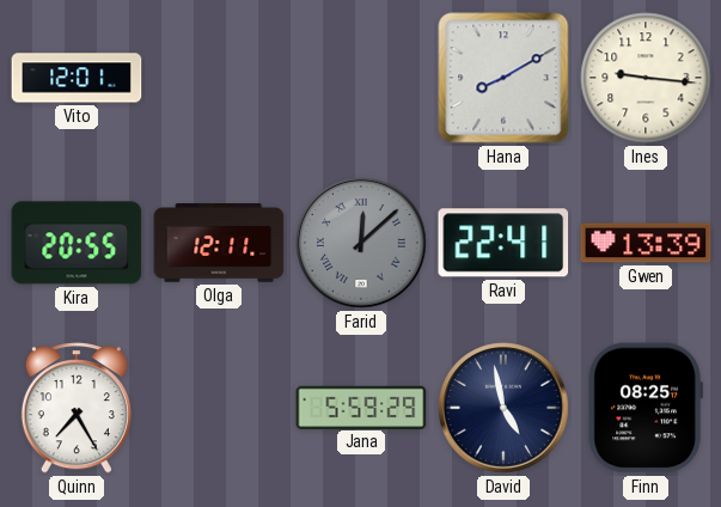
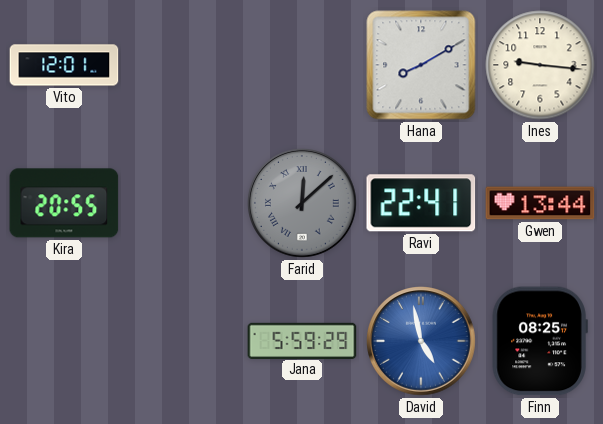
Olga: 12:11 -> none
Gwen: 13:39 -> 13:44
Quinn: 7:25 -> none
David dial: navy -> blue
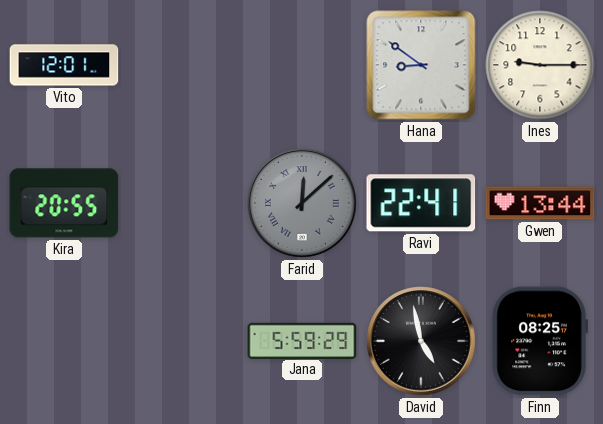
Hana: 8:10 -> 8:51
Ines: 9:16 -> 9:15
David dial: blue -> black
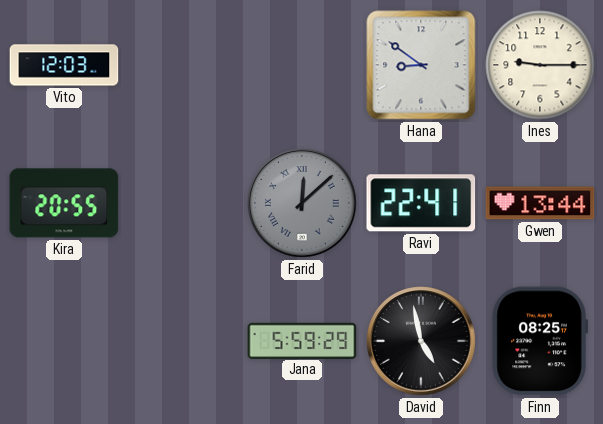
Vito: 12:01 -> 12:03
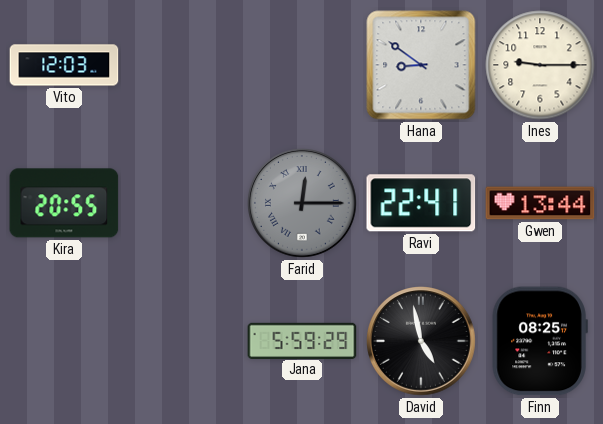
Farid: 12:08 -> 12:15
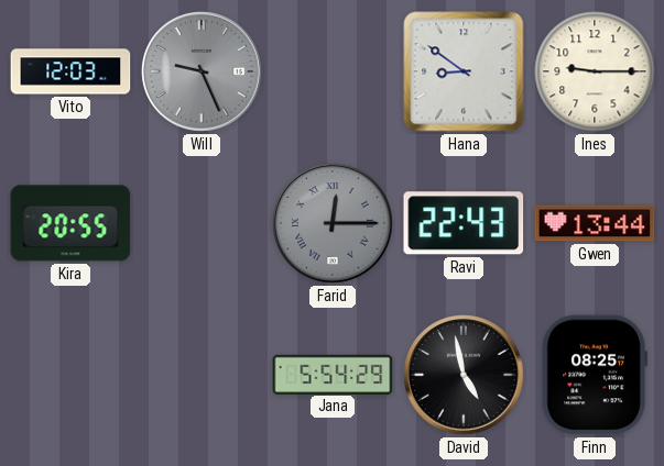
Will: none -> 9:26
Ravi: 22:41 -> 22:43
Jana: 5:59 -> 5:54
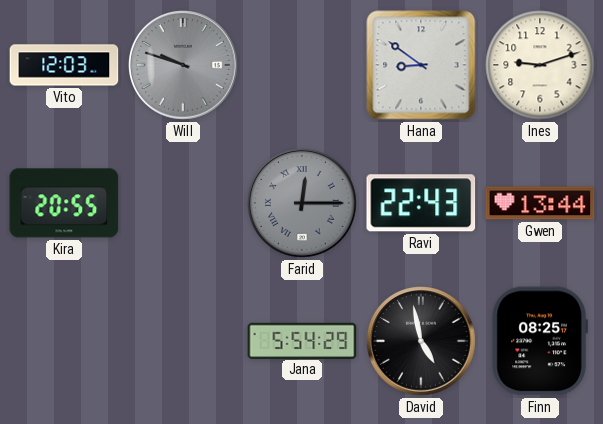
Will: 9:26 -> 9:48
Ines: 9:15 -> 9:12
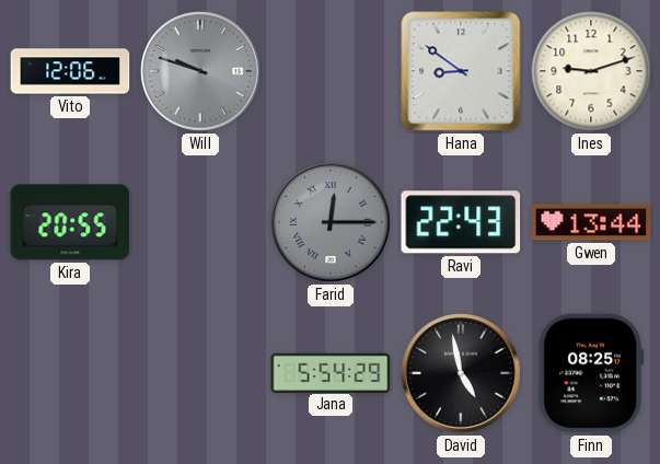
Vito: 12:03 -> 12:06
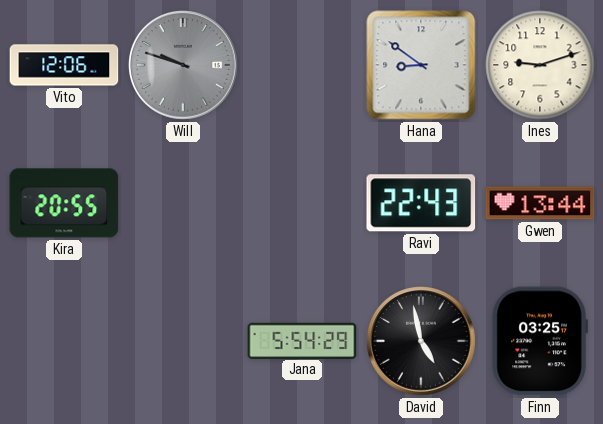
Farid: 12:15 -> none
Finn: 08:25 -> 03:25
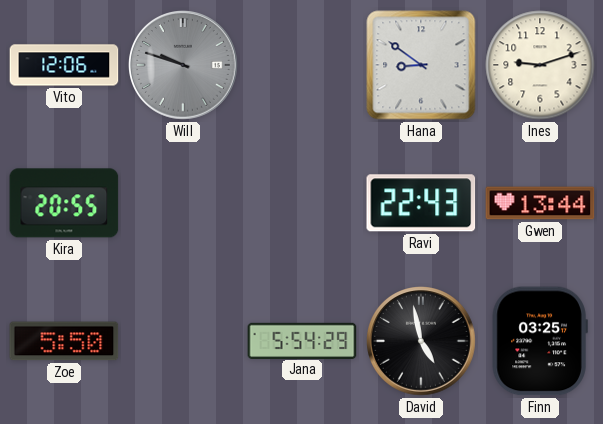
Zoe: none -> 5:50
